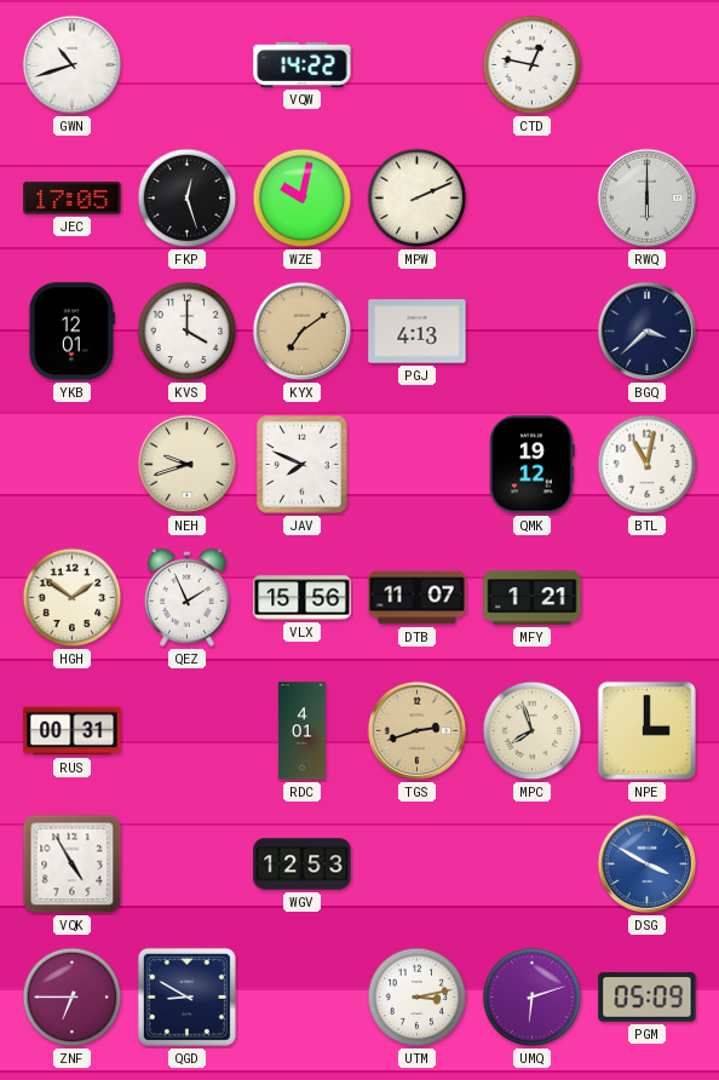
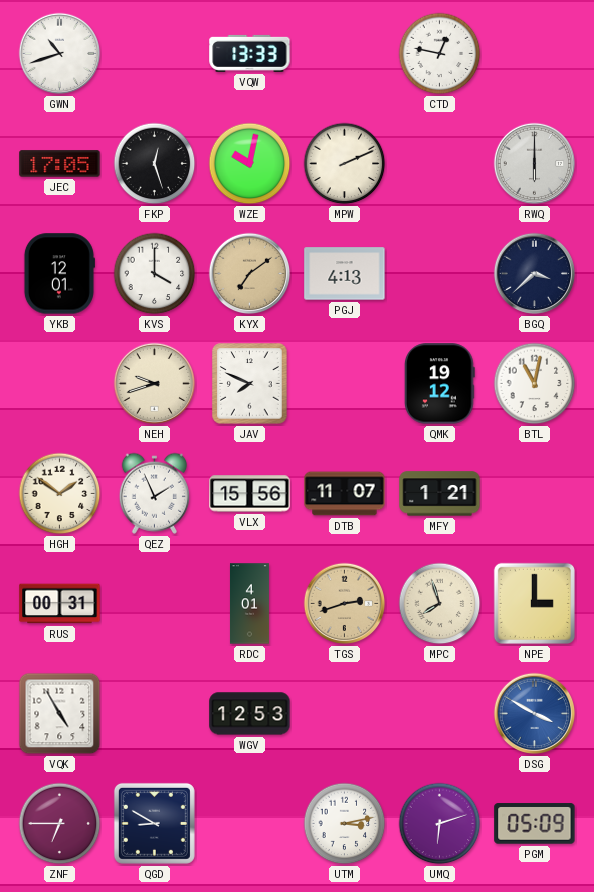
VQW: 14:22 -> 13:33
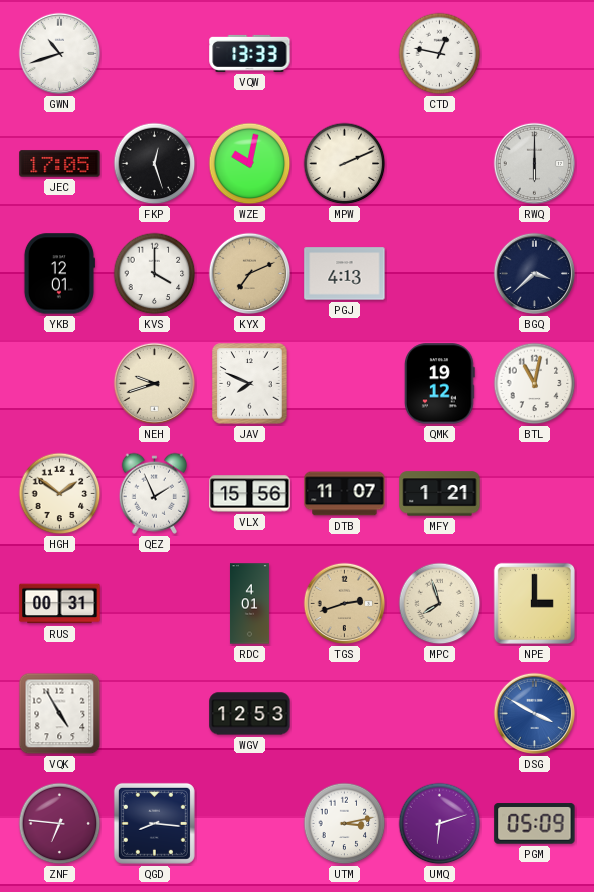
KYX: 7:09 -> 7:11
ZNF: 6:45 -> 6:46
QGD: 8:50 -> 8:16
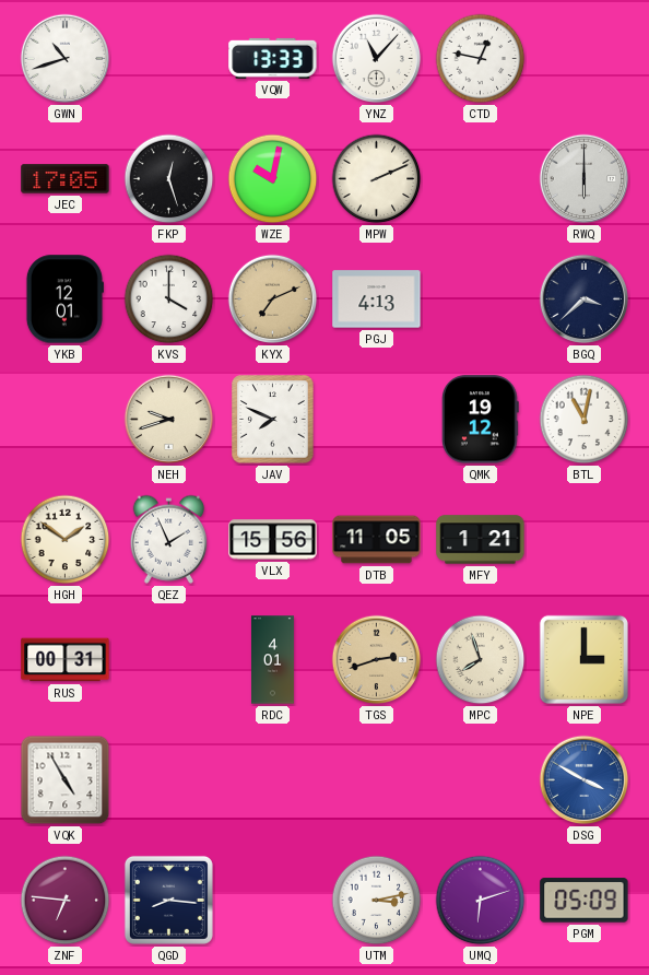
YNZ: none -> 11:07
DTB: 11:07 -> 11:05
WGV: 12:53 -> none
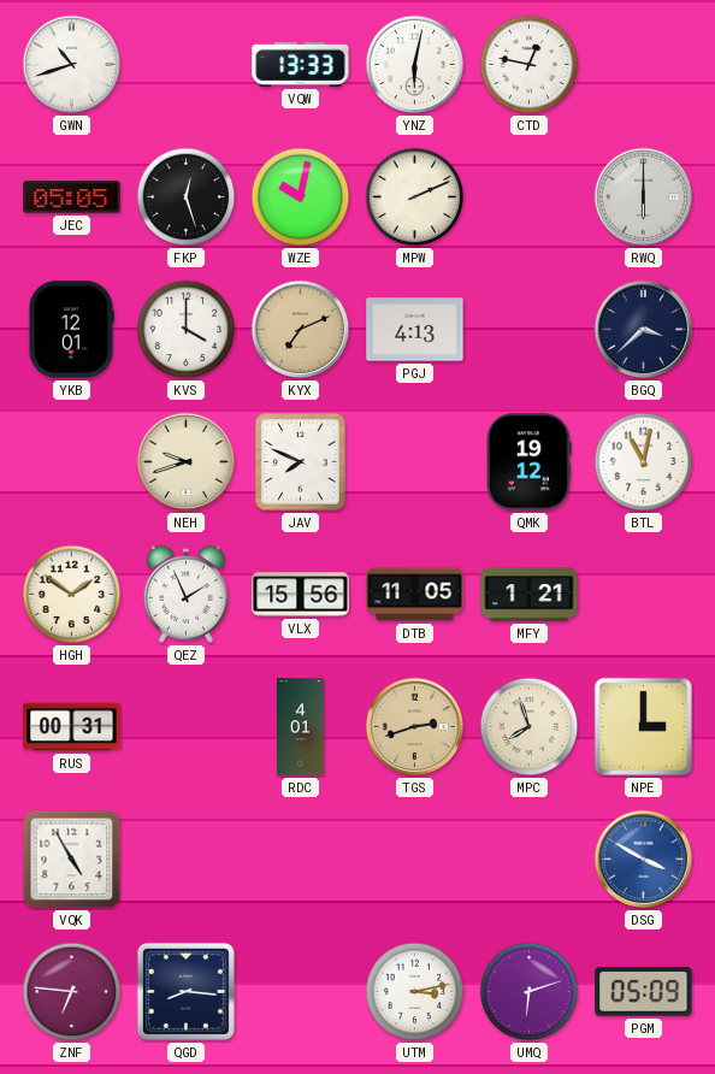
YNZ: 11:07 -> 6:02
JEC: 17:05 -> 05:05
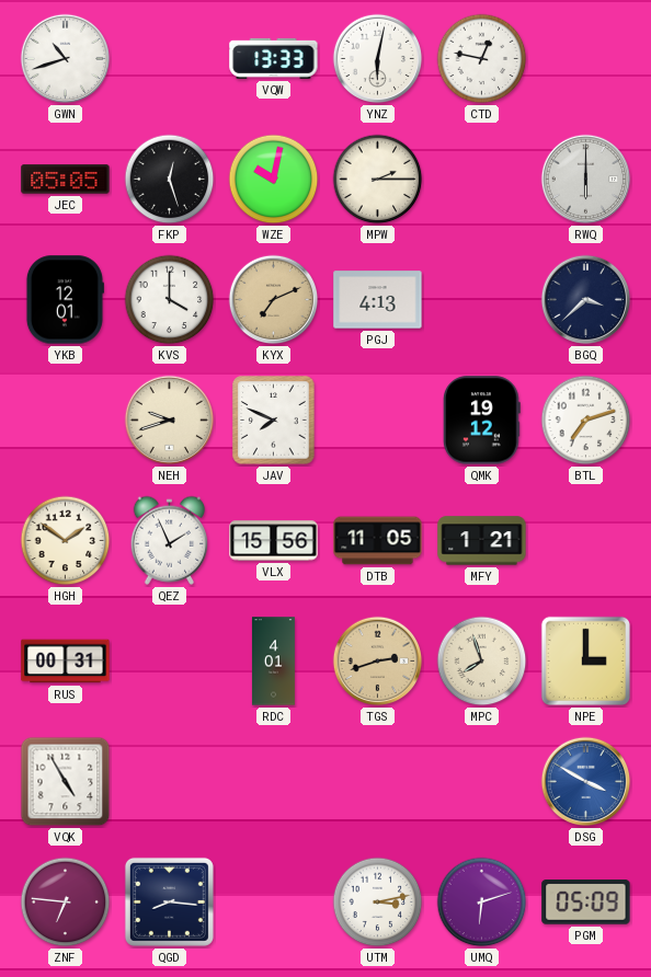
MPW: 2:11 -> 2:15
BTL: 11:02 -> 7:12
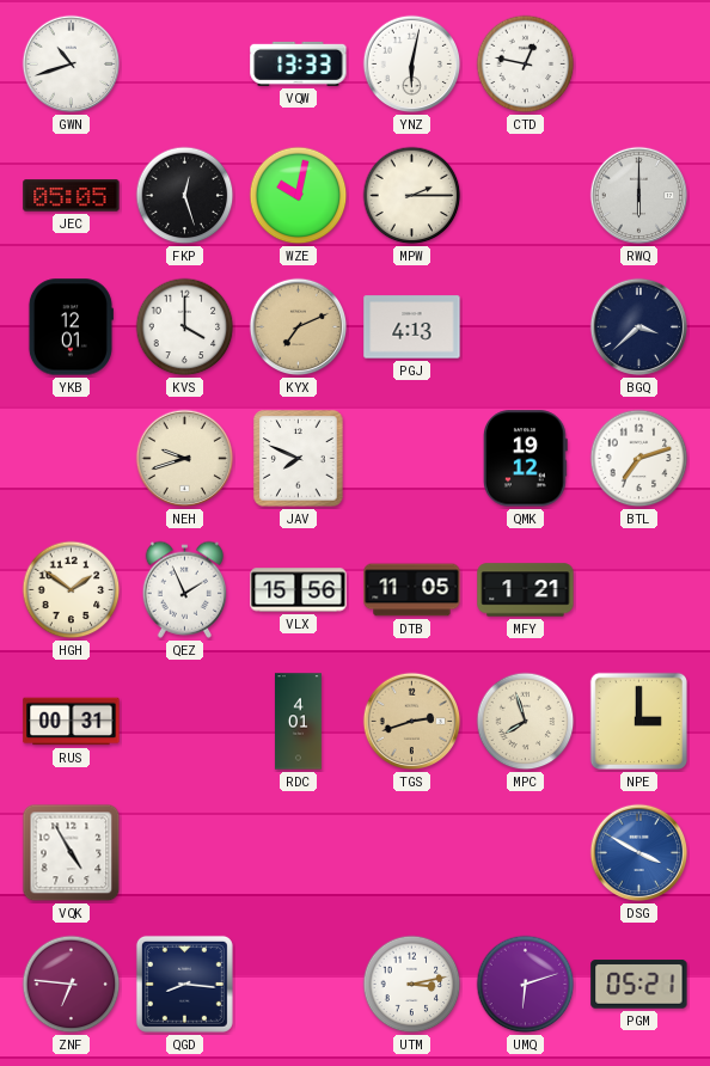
PGM: 05:09 -> 05:21
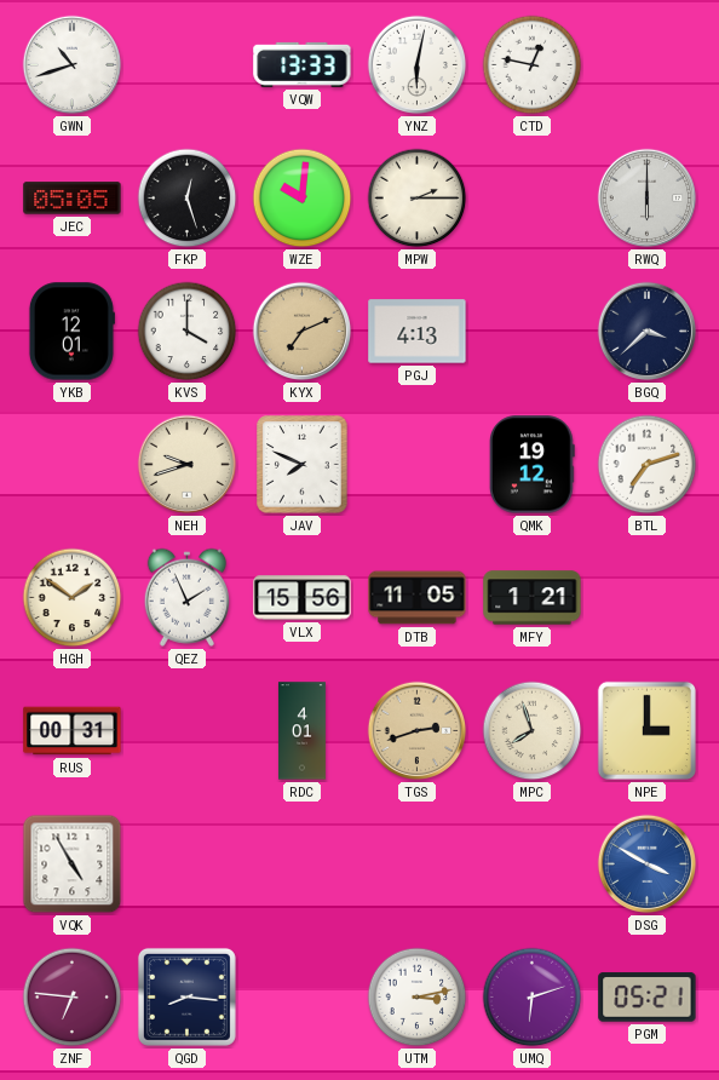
WZE: 10:02 -> 10:01
